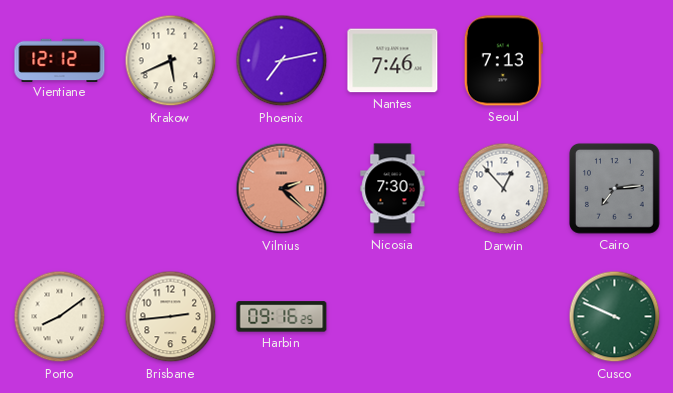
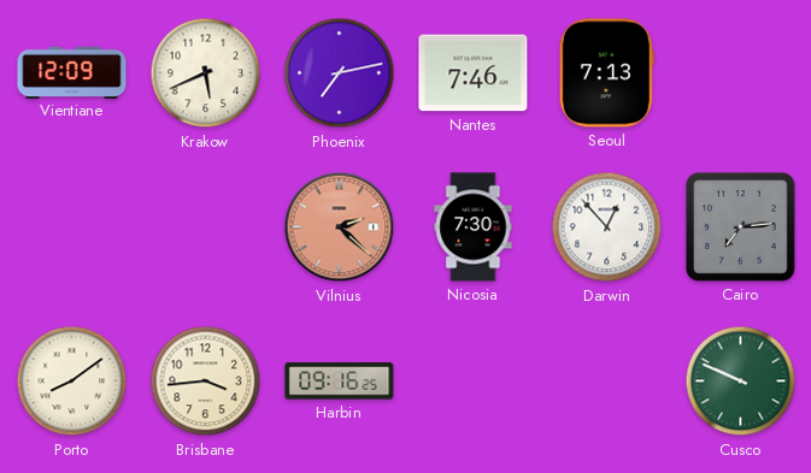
Vientiane: 12:12 -> 12:09
Brisbane: 2:44 -> 3:44
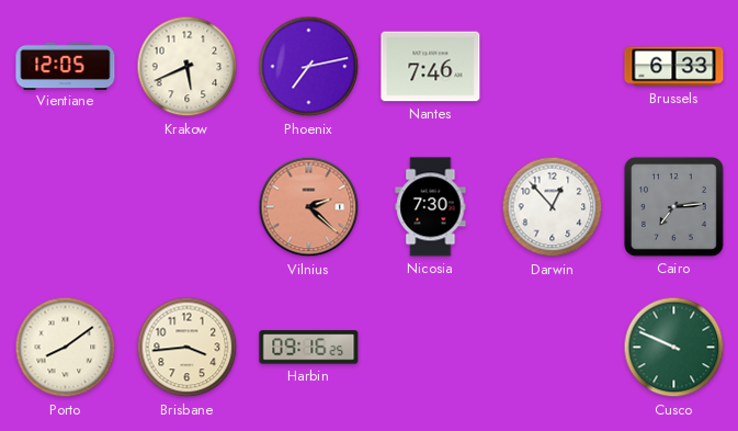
Vientiane: 12:09 -> 12:05
Seoul: 7:13 -> none
Brussels: none -> 6:33
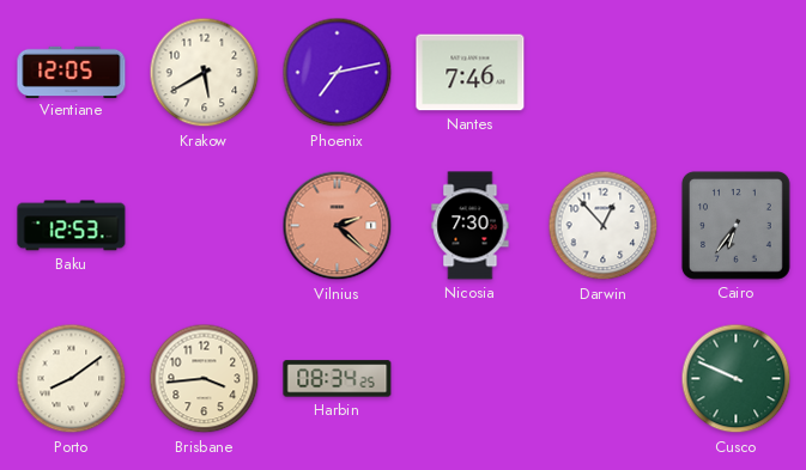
Krakow: 5:41 -> 5:40
Brussels: 6:33 -> none
Baku: none -> 12:53
Cairo: 7:14 -> 6:36
Harbin: 09:16 -> 08:34
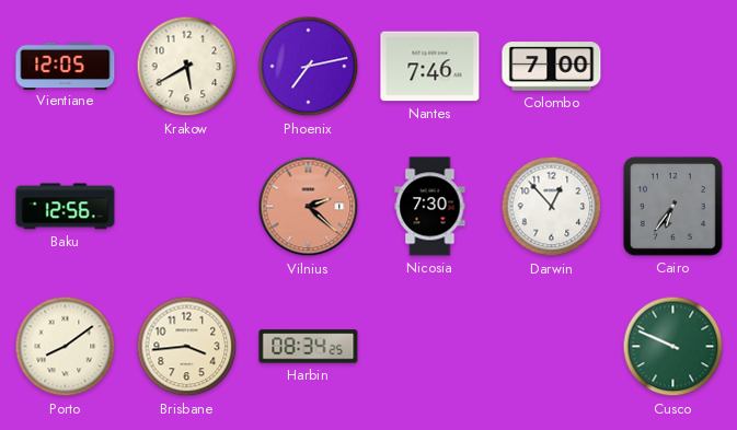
Colombo: none -> 7:00
Baku: 12:53 -> 12:56
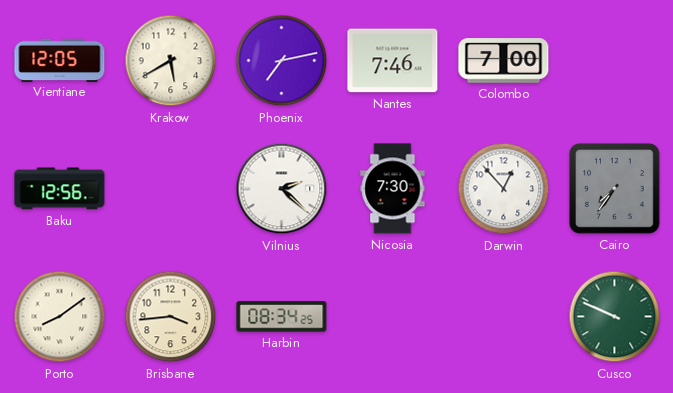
Vilnius dial: salmon -> white
Cairo: 6:36 -> 7:36
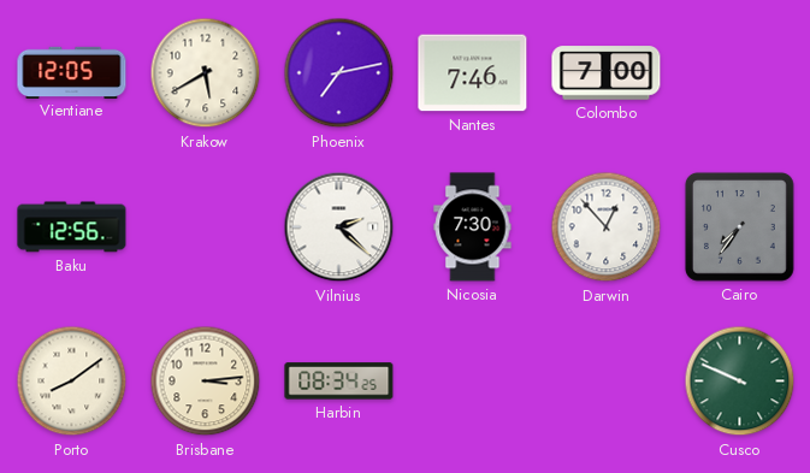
Brisbane: 3:44 -> 3:14
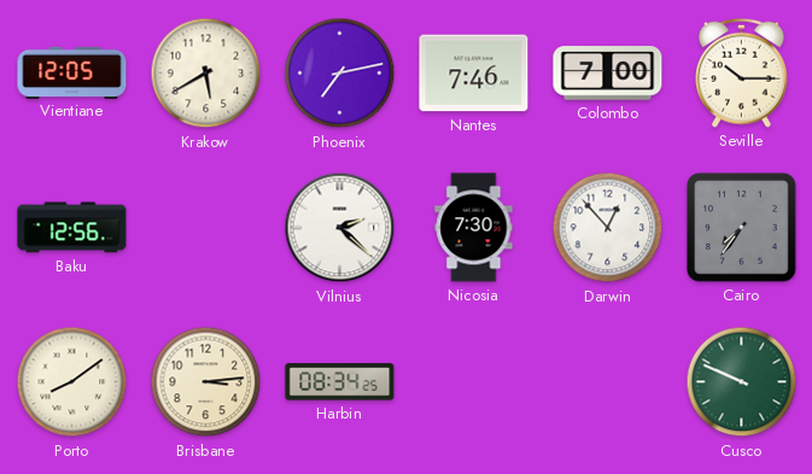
Seville: none -> 10:15
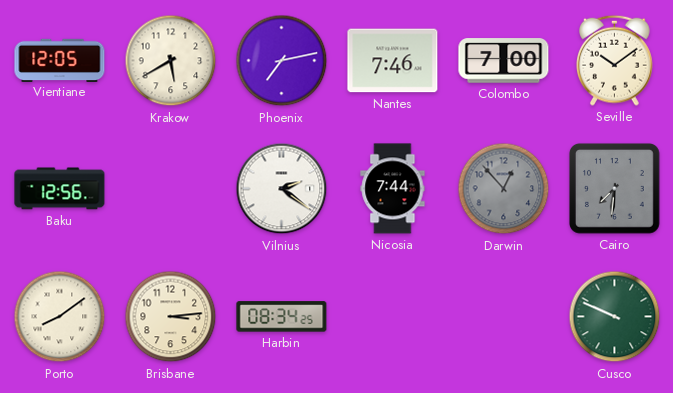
Seville: 10:15 -> 10:09
Vilnius: 2:22 -> 2:21
Nicosia: 7:30 -> 7:44
Darwin dial: white -> grey
Cairo: 7:36 -> 7:31
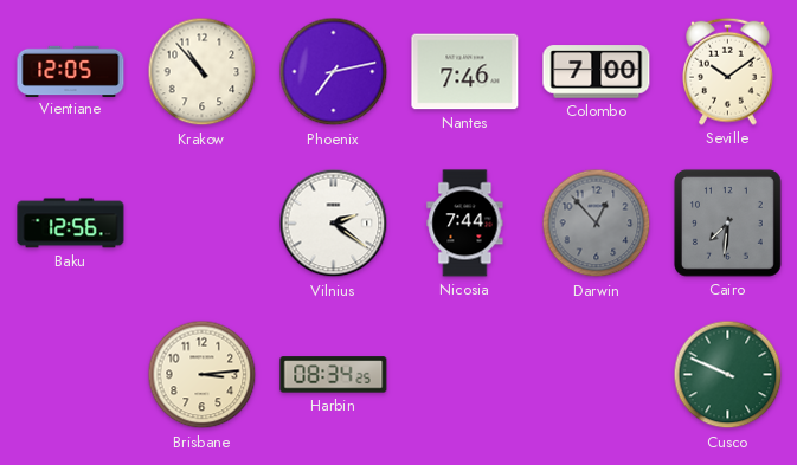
Krakow: 5:40 -> 10:53
Porto: 8:09 -> none
